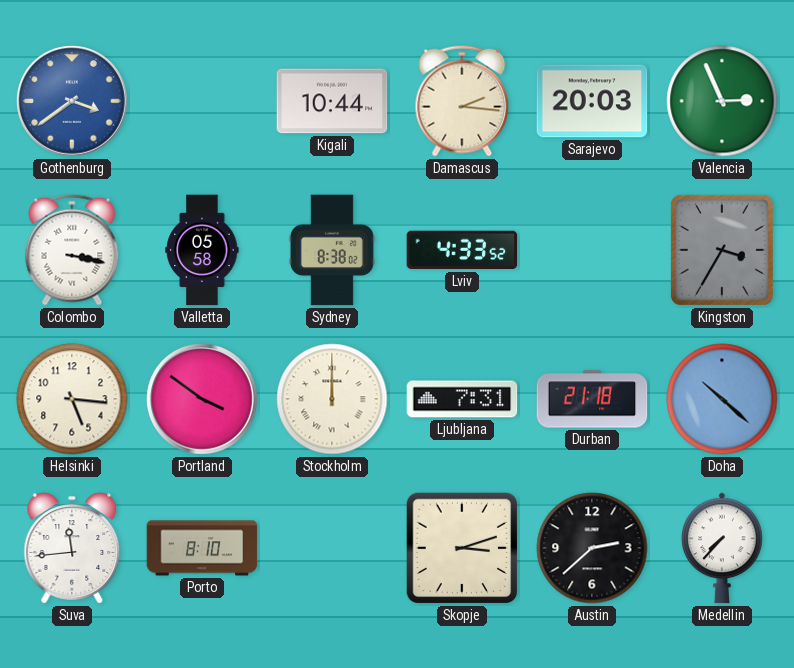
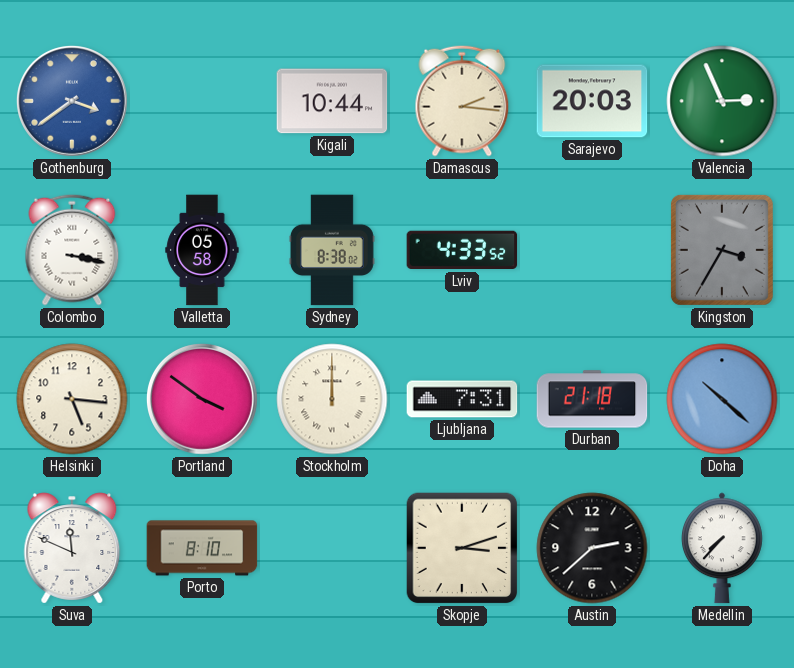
Suva: 11:44 -> 11:49
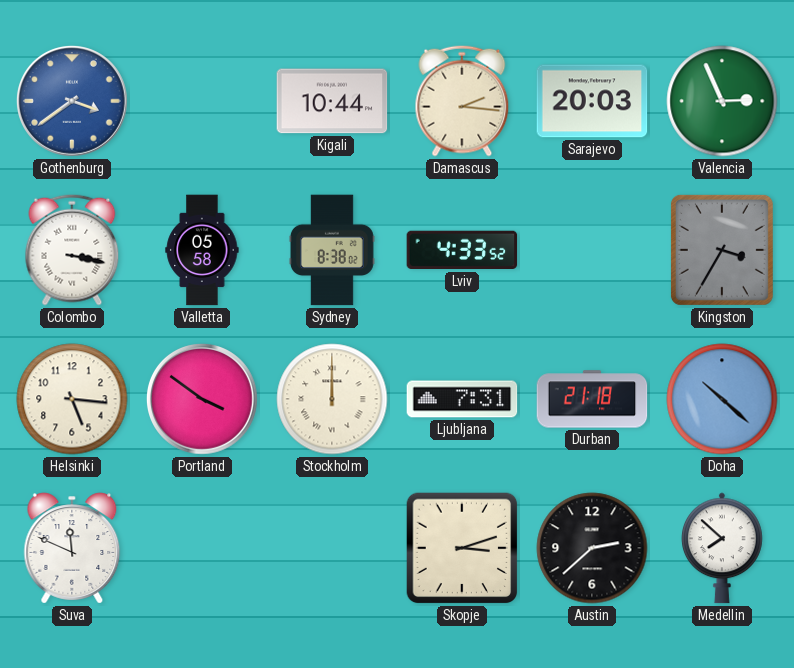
Porto: 8:10 -> none
Medellin: 7:37 -> 7:52
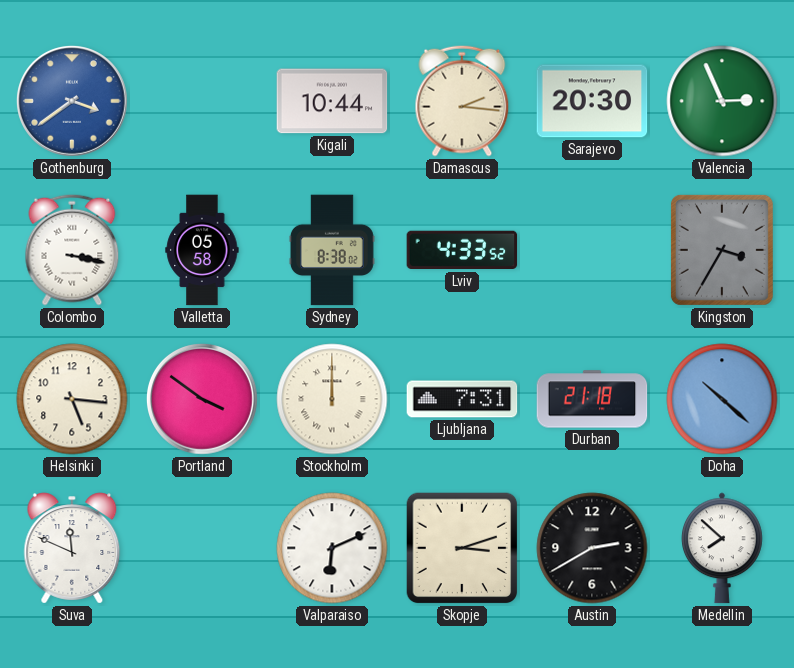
Sarajevo: 20:03 -> 20:30
Valparaiso: none -> 6:11
Austin: 2:38 -> 2:40
